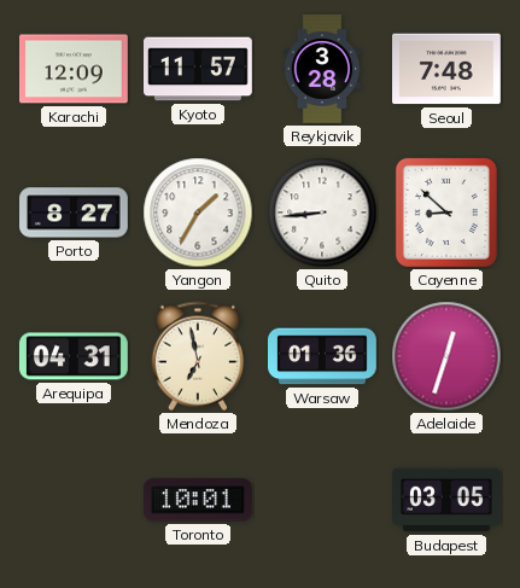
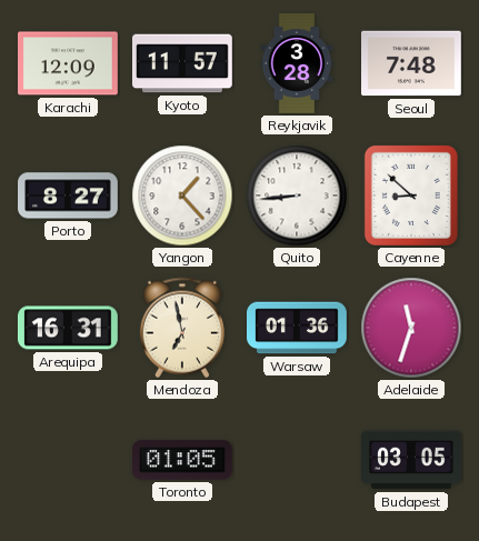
Yangon: 1:35 -> 1:23
Arequipa: 04:31 -> 16:31
Adelaide: 12:33 -> 11:33
Toronto: 10:01 -> 01:05
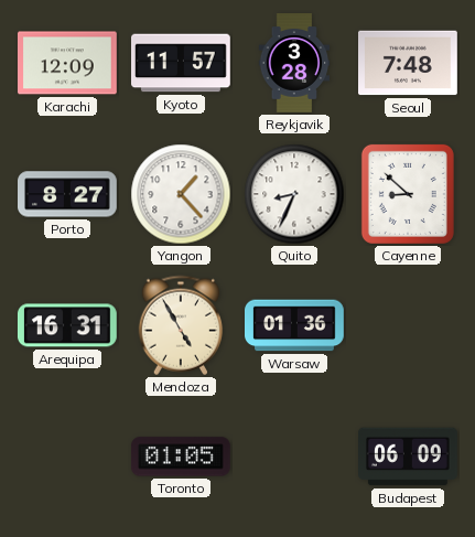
Quito: 8:44 -> 8:34
Mendoza: 6:58 -> 4:55
Adelaide: 11:33 -> none
Budapest: 03:05 -> 06:09
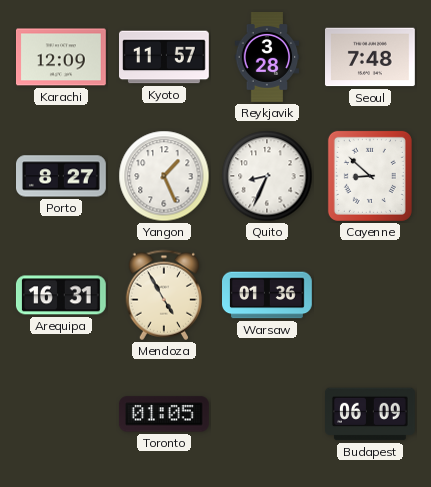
Yangon: 1:23 -> 1:26
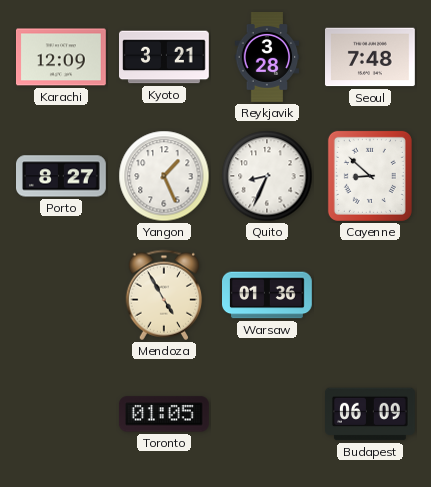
Kyoto: 11:57 -> 3:21
Arequipa: 16:31 -> none
